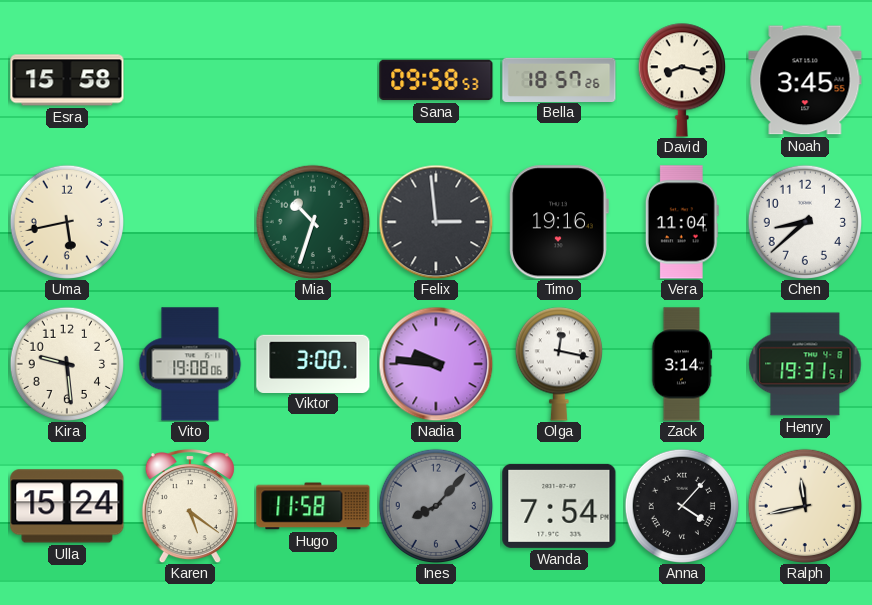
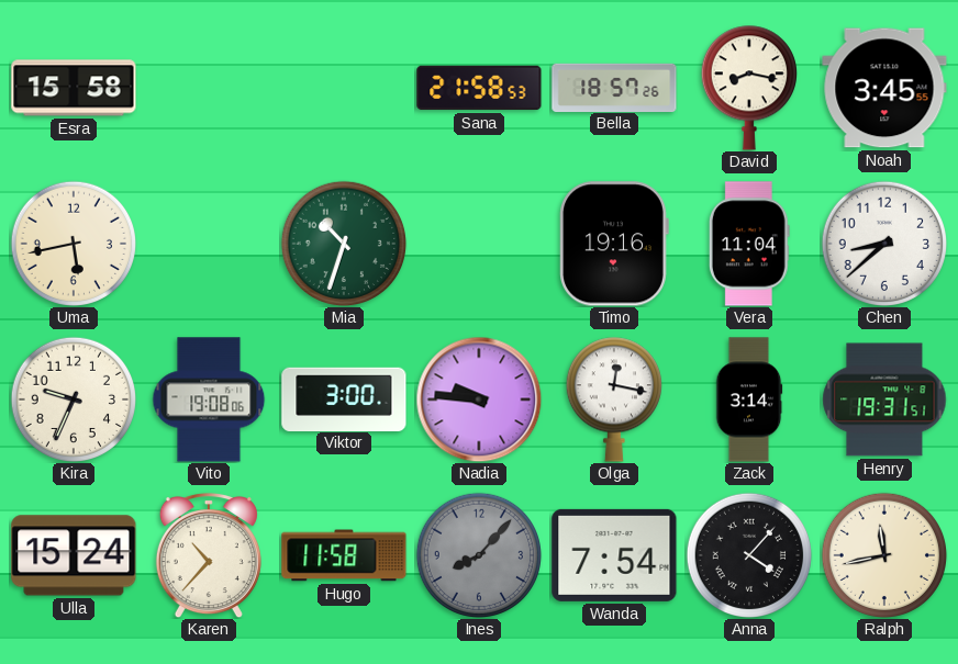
Sana: 09:58 -> 21:58
Felix: 2:59 -> none
Kira: 9:29 -> 9:34
Karen: 5:21 -> 10:37
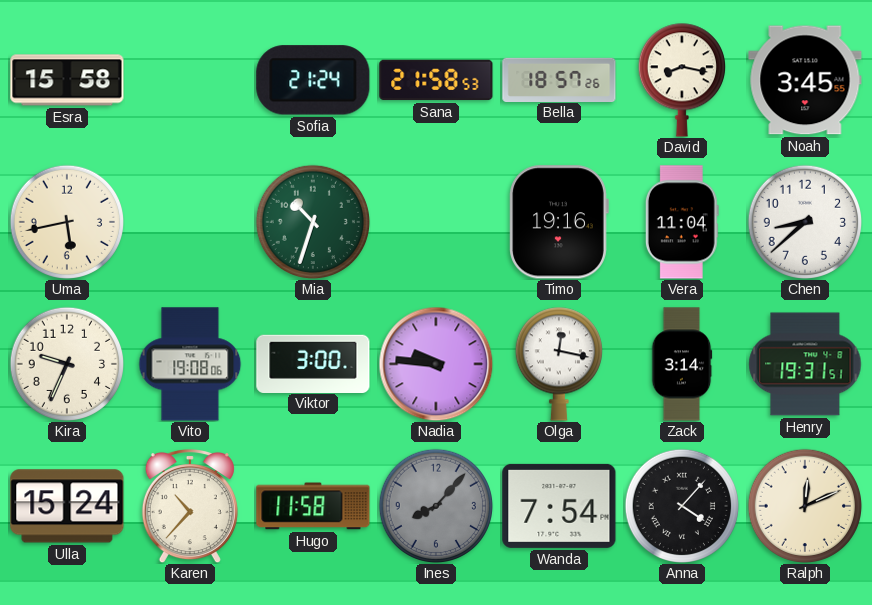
Sofia: none -> 21:24
Ralph: 11:43 -> 12:11
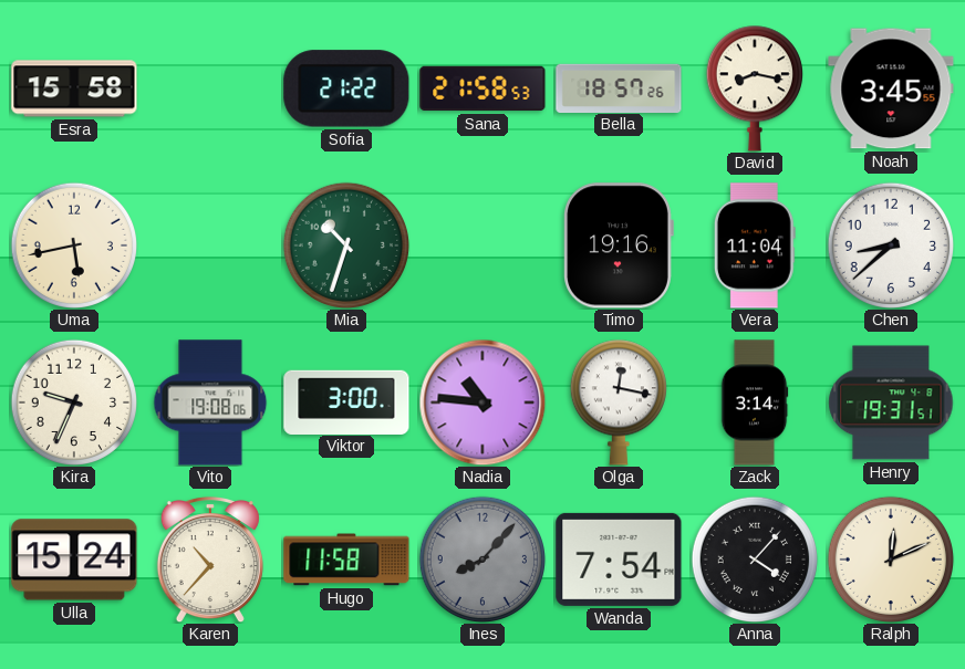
Sofia: 21:24 -> 21:22
Nadia: 9:46 -> 10:46
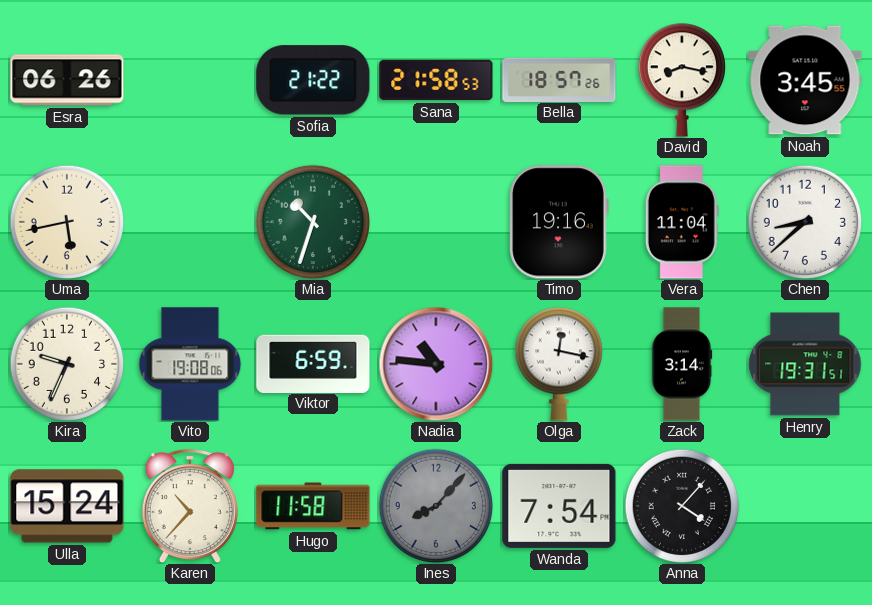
Esra: 15:58 -> 06:26
Viktor: 3:00 -> 6:59
Ralph: 12:11 -> none
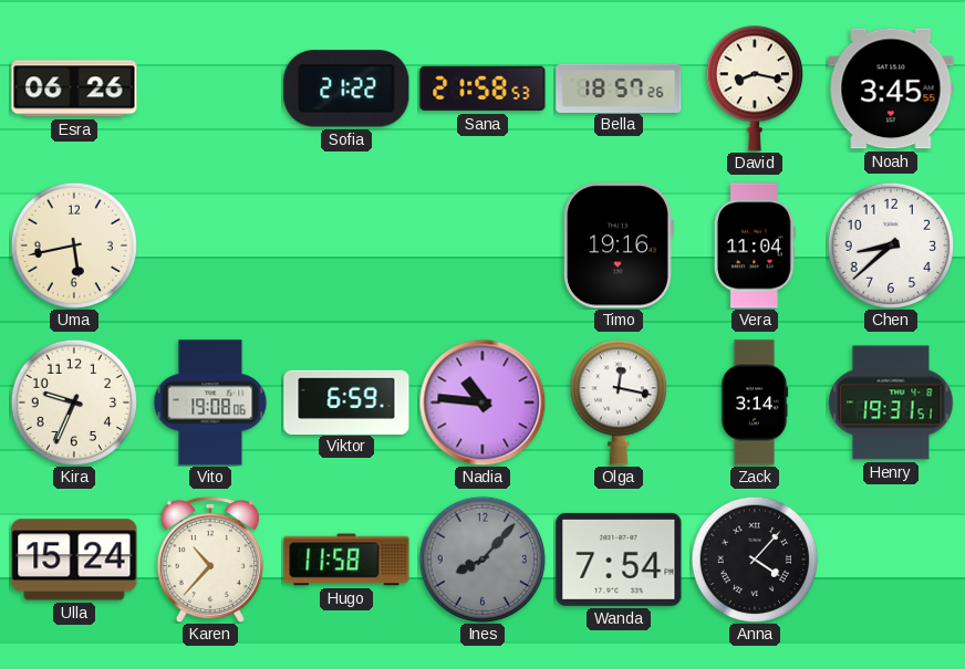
Mia: 10:33 -> none
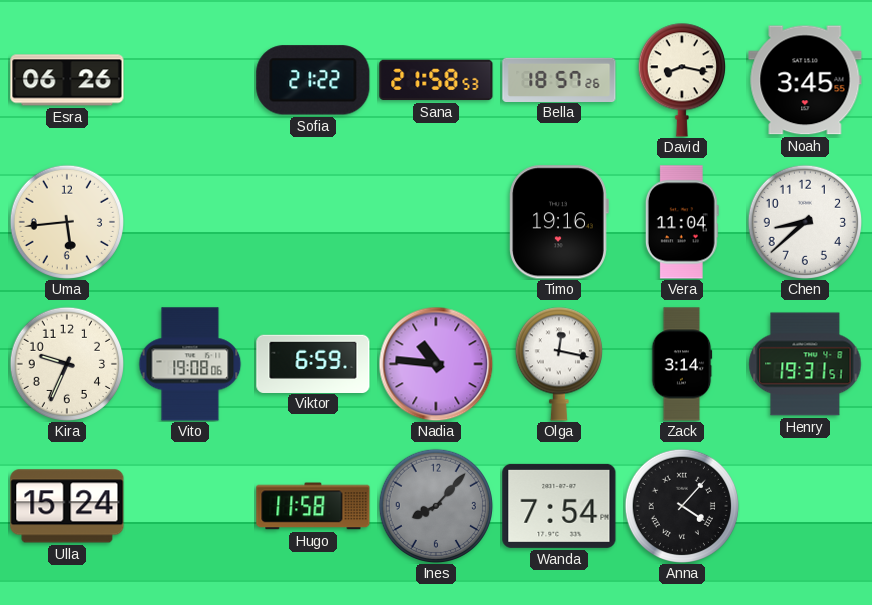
Uma: 5:43 -> 5:44
Karen: 10:37 -> none
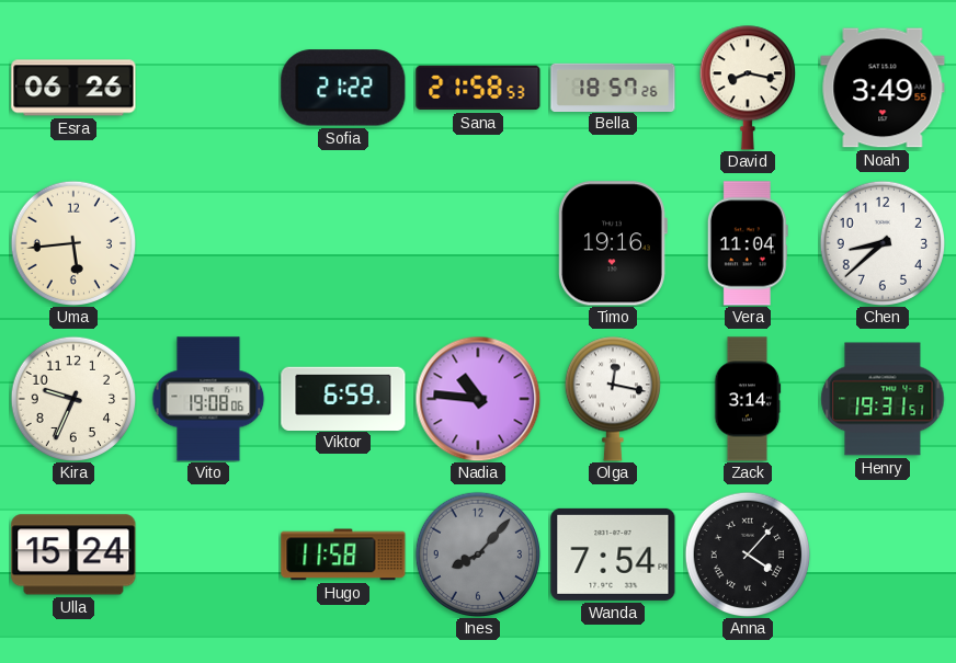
Noah: 3:45 -> 3:49
